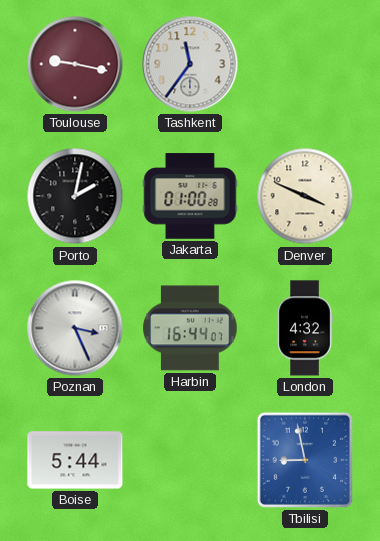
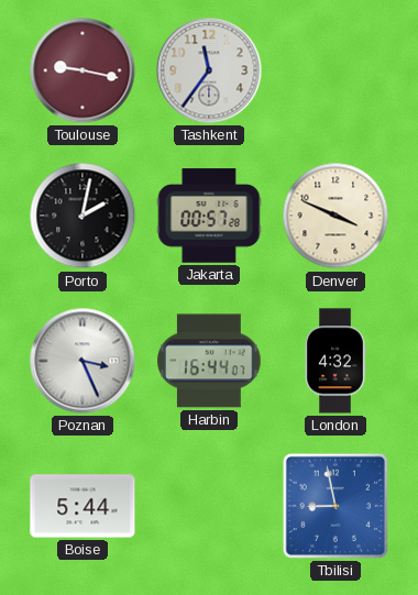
Jakarta: 01:00 -> 00:57
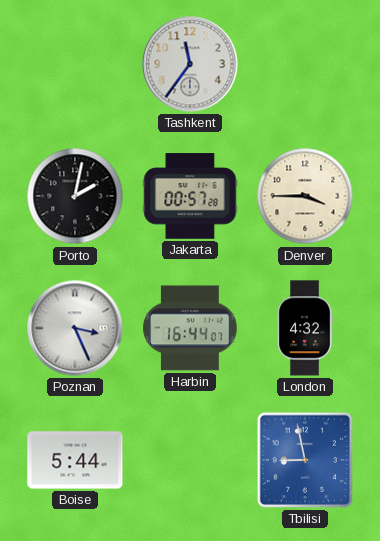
Toulouse: 9:17 -> none
Denver: 3:49 -> 3:45
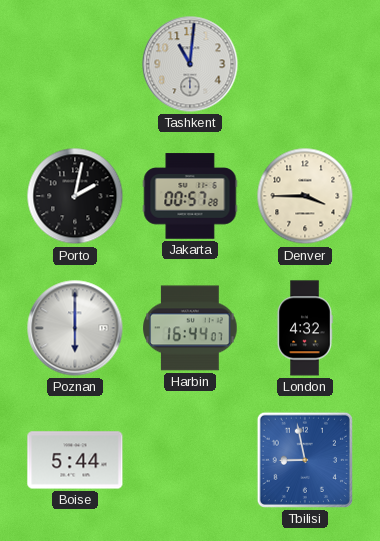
Tashkent: 11:36 -> 11:01
Poznan: 3:26 -> 6:00
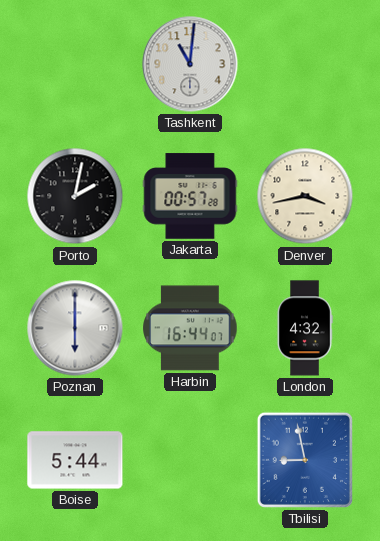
Denver: 3:45 -> 3:43
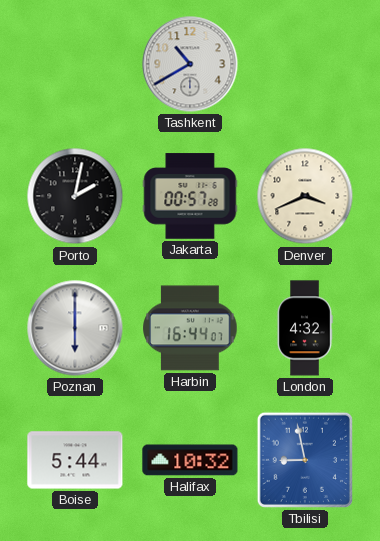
Tashkent: 11:01 -> 10:40
Denver: 3:43 -> 3:41
Halifax: none -> 10:32
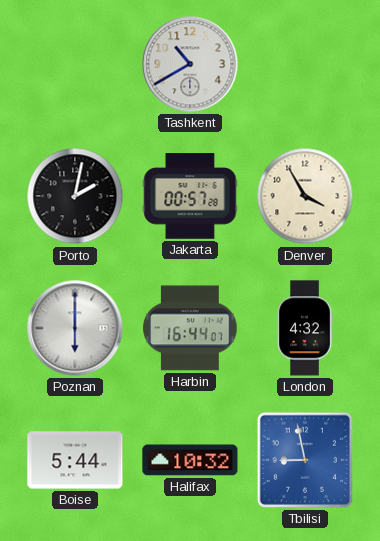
Denver: 3:41 -> 3:55
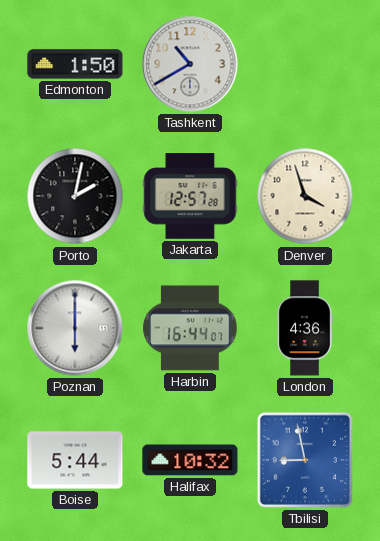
Edmonton: none -> 1:50
Jakarta: 00:57 -> 12:57
Denver: 3:55 -> 3:57
London: 4:32 -> 4:36
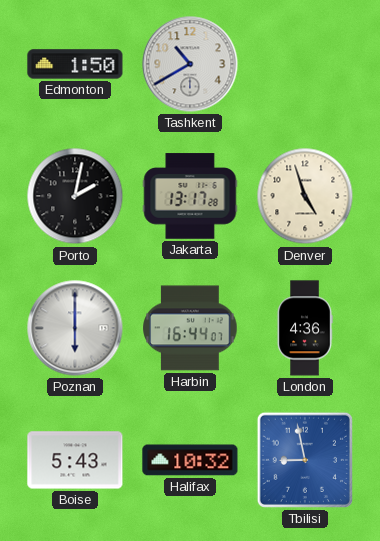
Jakarta: 12:57 -> 13:17
Denver: 3:57 -> 4:57
Boise: 5:44 -> 5:43
